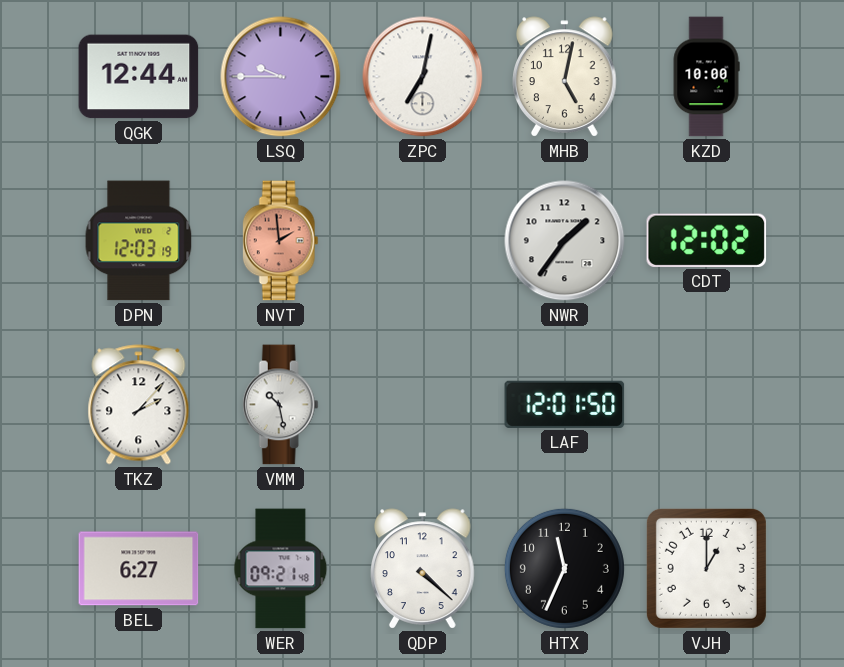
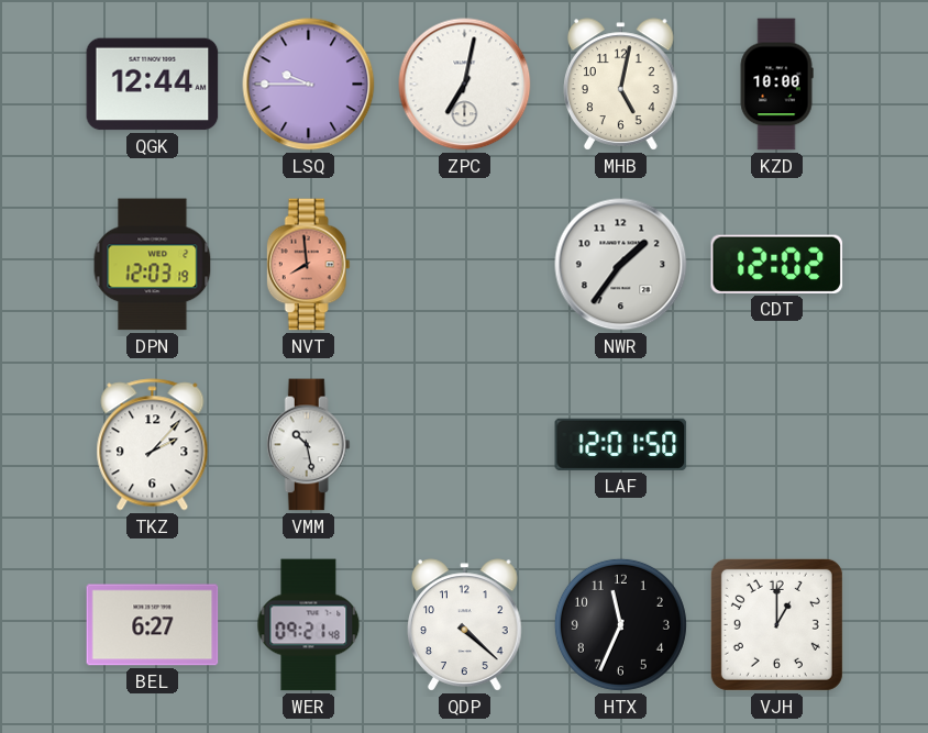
NVT: 1:59 -> 7:59
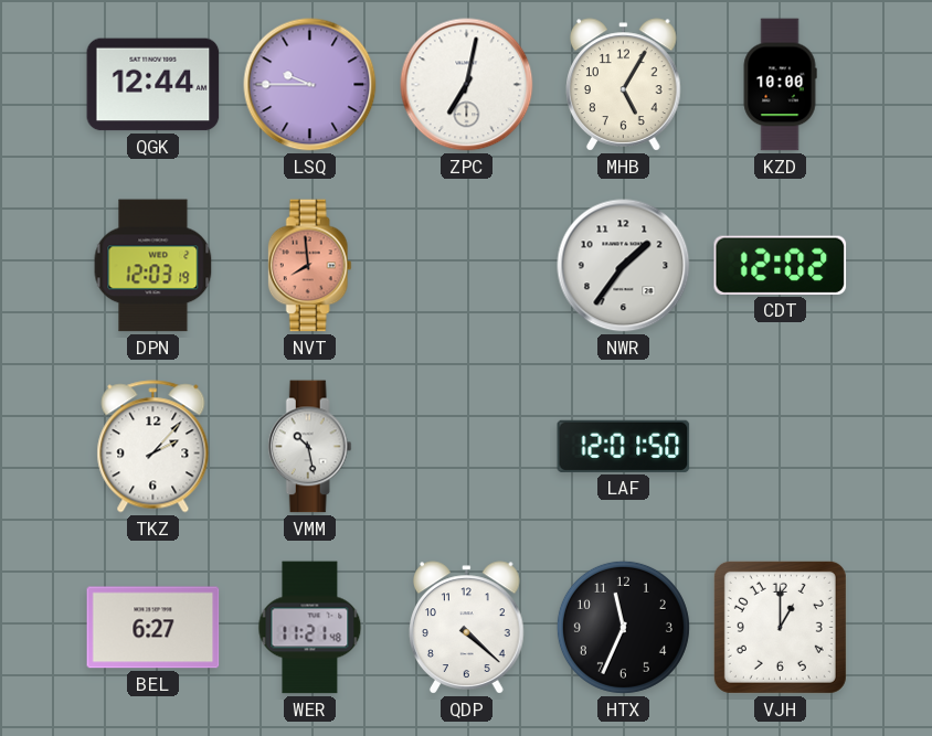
MHB: 5:02 -> 5:05
WER: 09:21 -> 11:21
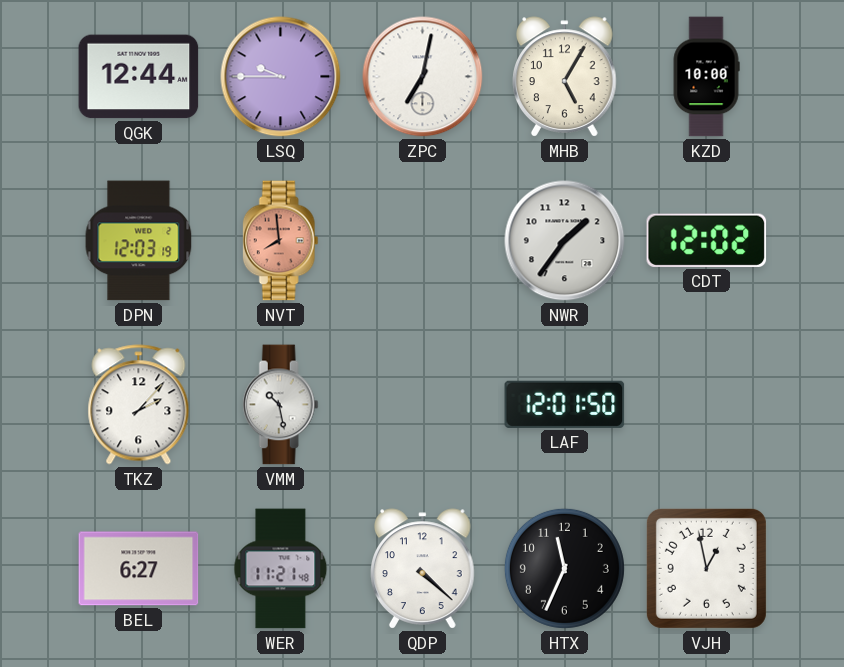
VJH: 1:00 -> 12:58
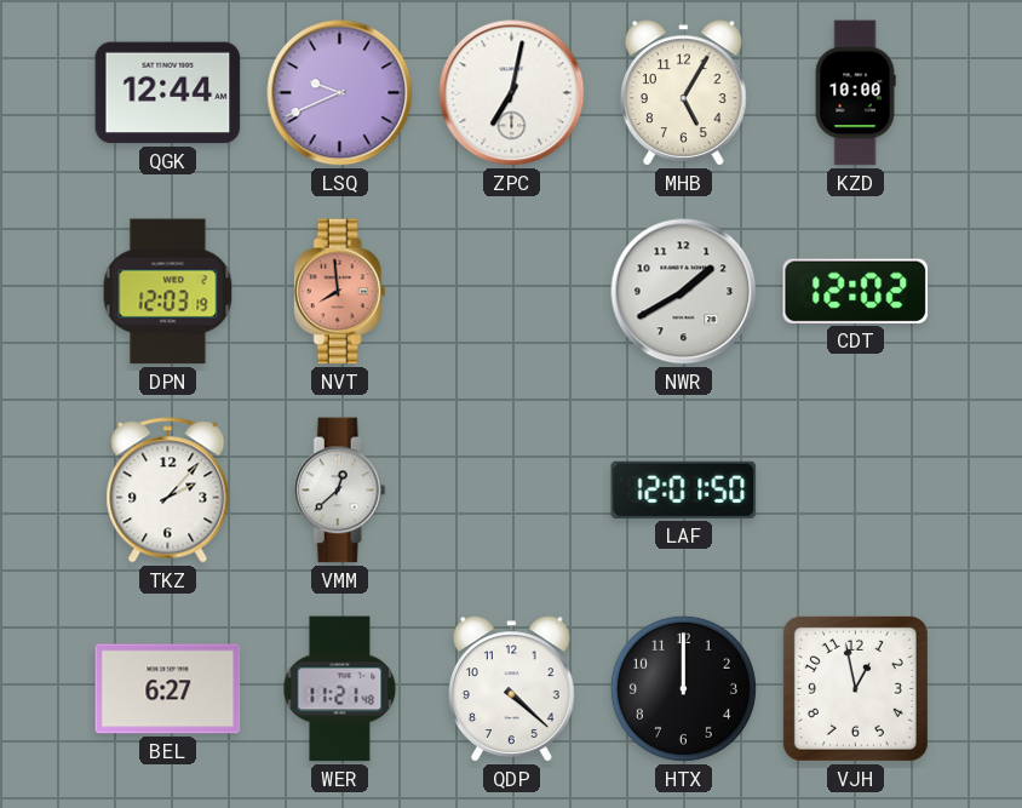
LSQ: 9:45 -> 9:41
NWR: 1:36 -> 1:40
VMM: 10:28 -> 12:38
HTX: 11:34 -> 12:00
